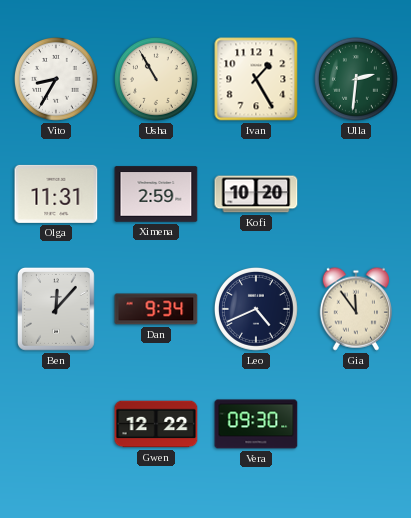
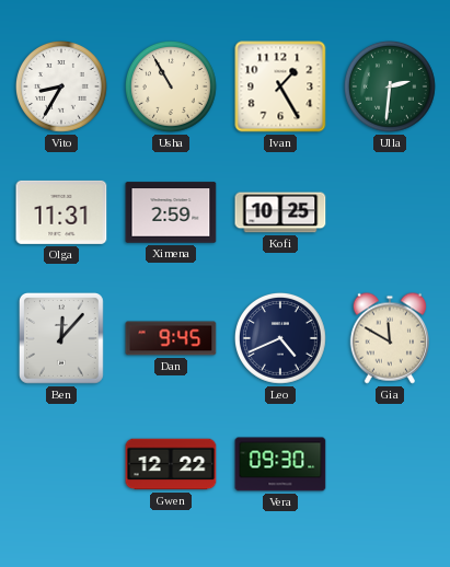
Kofi: 10:20 -> 10:25
Dan: 9:34 -> 9:45
Gia: 11:54 -> 11:50
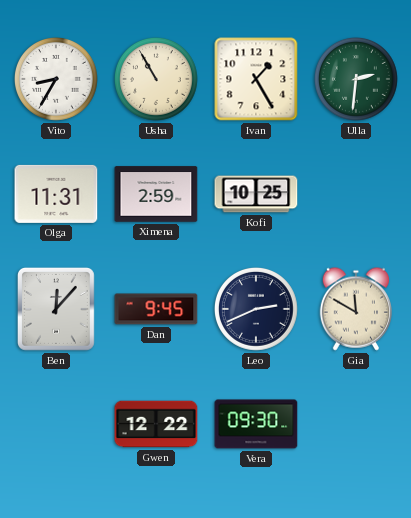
Leo: 4:41 -> 2:41
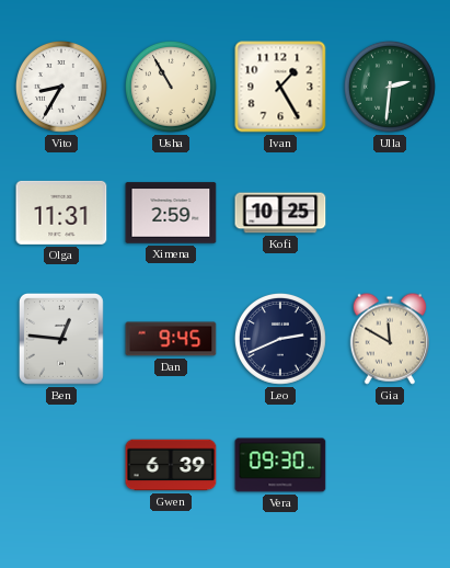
Ben: 12:07 -> 12:46
Gwen: 12:22 -> 6:39
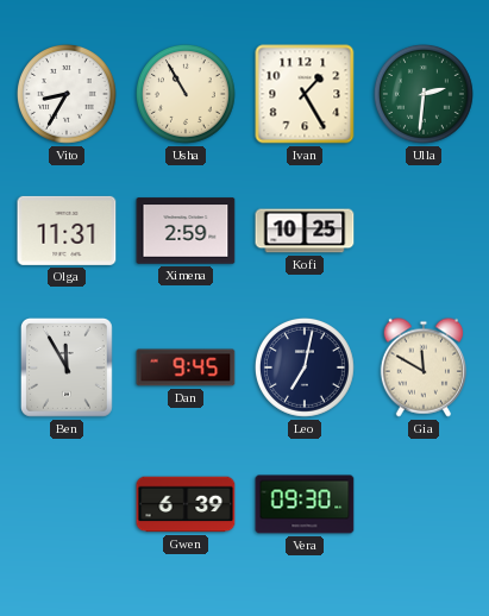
Ben: 12:46 -> 11:55
Leo: 2:41 -> 7:02
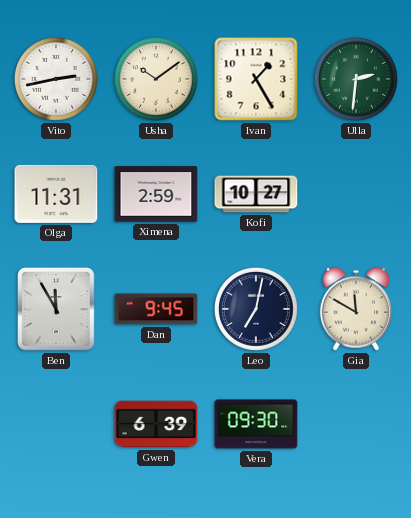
Vito: 8:35 -> 2:43
Usha: 10:55 -> 10:09
Kofi: 10:25 -> 10:27
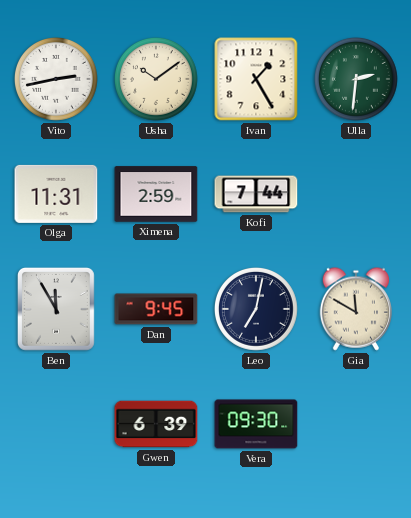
Kofi: 10:27 -> 7:44
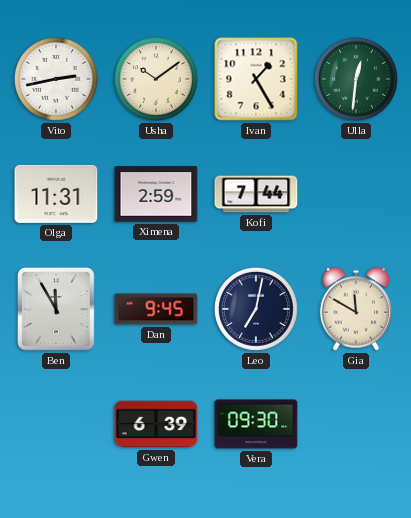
Ulla: 2:31 -> 12:31
